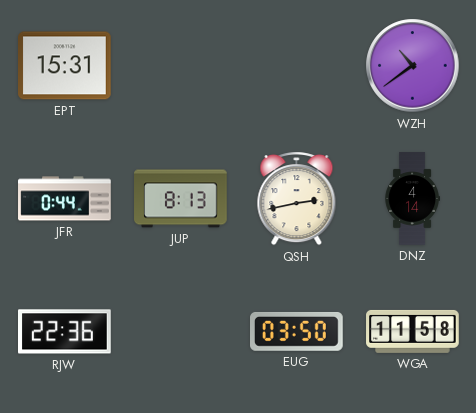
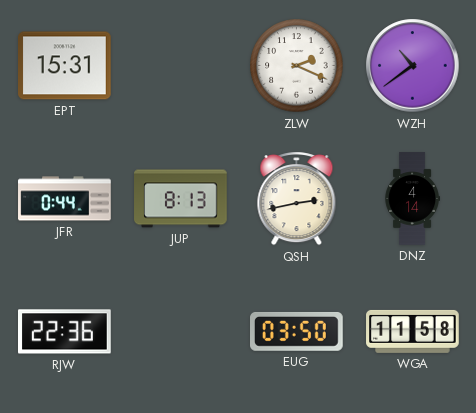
ZLW: none -> 2:19
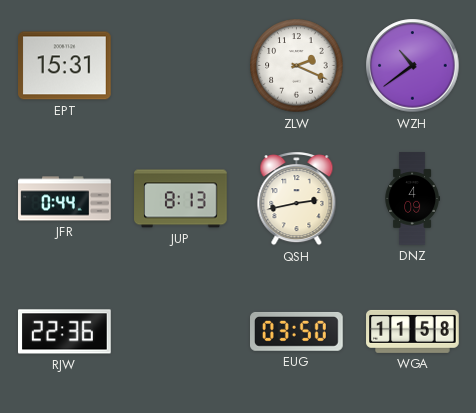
DNZ: 4:14 -> 4:09
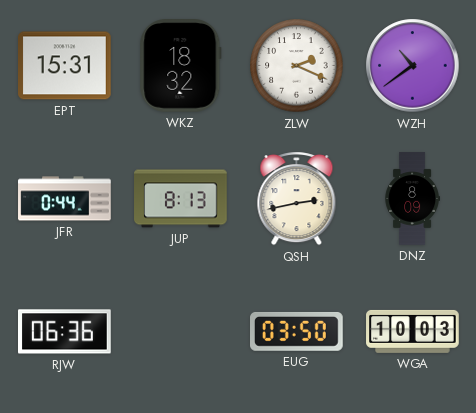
WKZ: none -> 18:32
DNZ: 4:09 -> 8:09
RJW: 22:36 -> 06:36
WGA: 11:58 -> 10:03
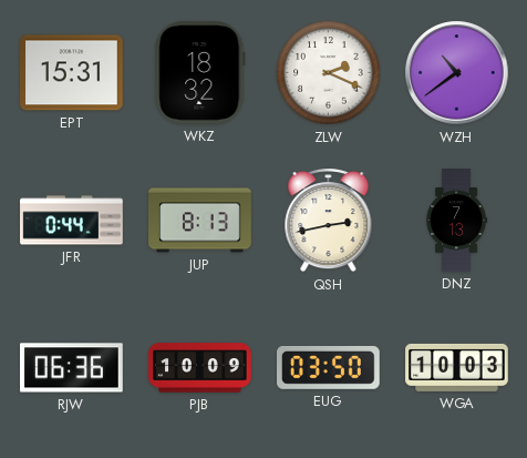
DNZ: 8:09 -> 7:13
PJB: none -> 10:09
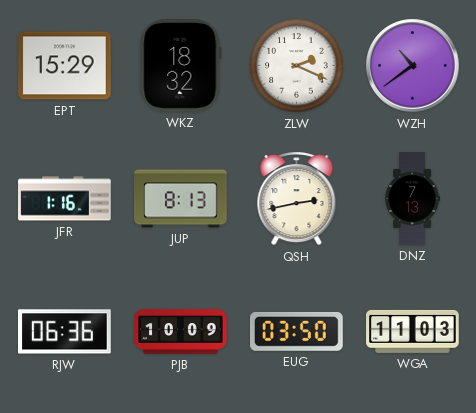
EPT: 15:31 -> 15:29
JFR: 0:44 -> 1:16
WGA: 10:03 -> 11:03
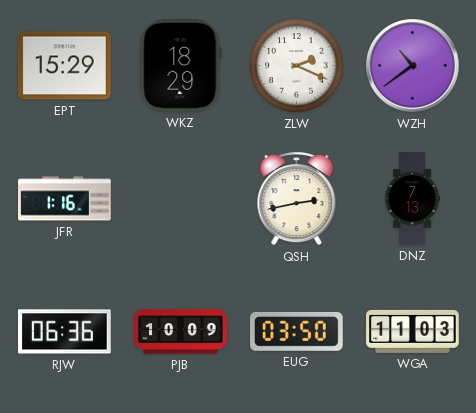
WKZ: 18:32 -> 18:29
JUP: 8:13 -> none
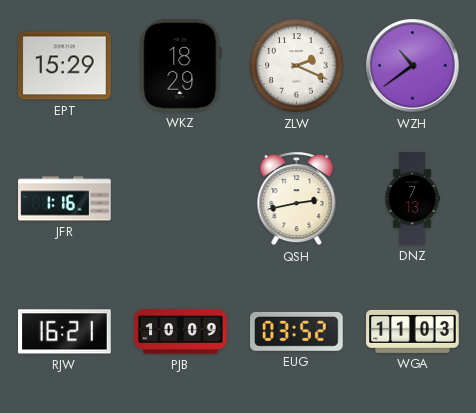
RJW: 06:36 -> 16:21
EUG: 03:50 -> 03:52
